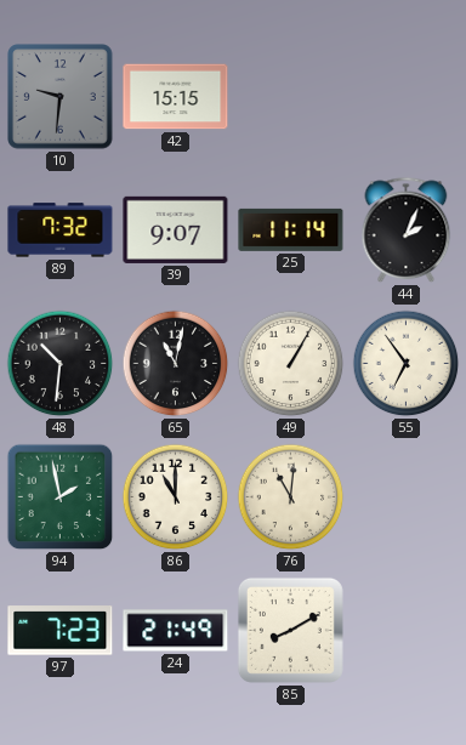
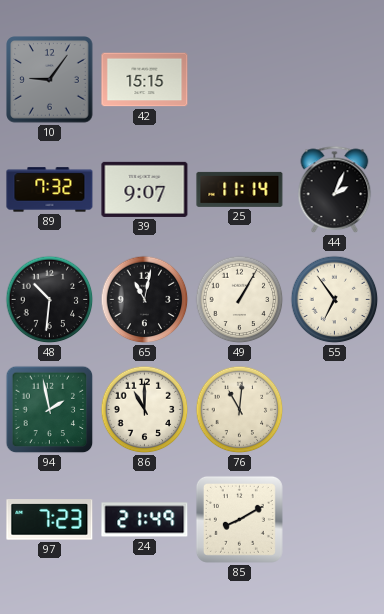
10: 9:31 -> 9:06
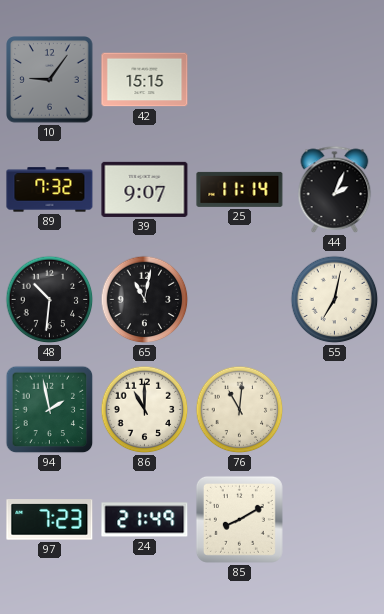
49: 1:05 -> none
55: 6:54 -> 7:02
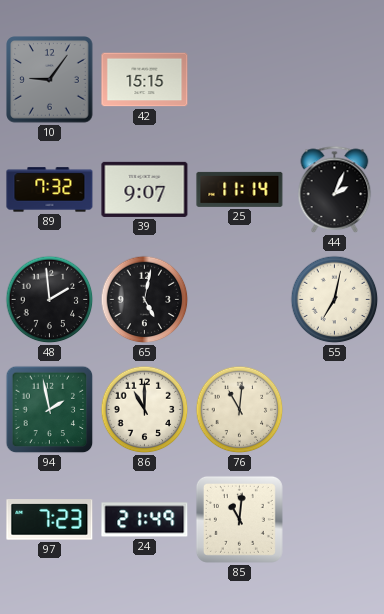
48: 10:31 -> 1:59
65: 11:02 -> 5:02
85: 8:10 -> 11:01
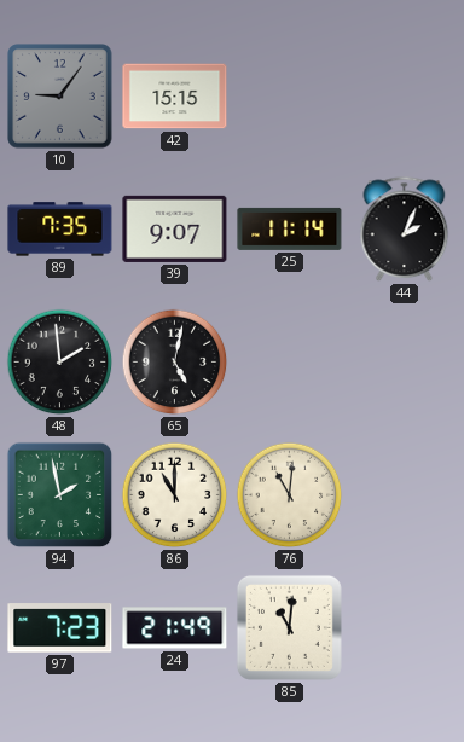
89: 7:32 -> 7:35
55: 7:02 -> none
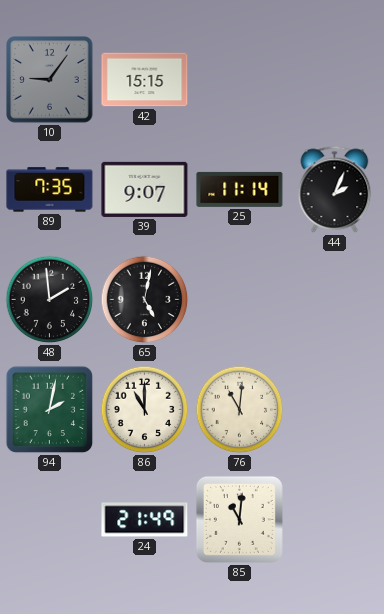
94: 1:58 -> 2:02
97: 7:23 -> none
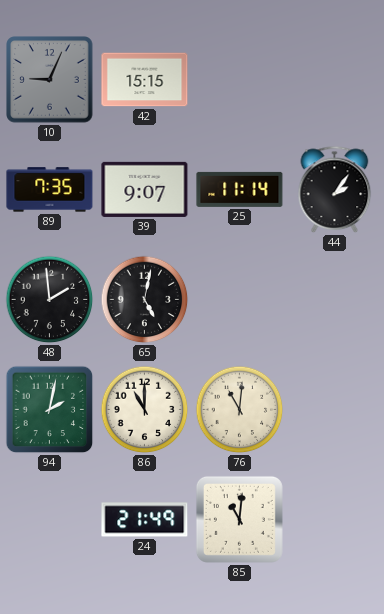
10: 9:06 -> 9:04
44: 2:04 -> 2:06
